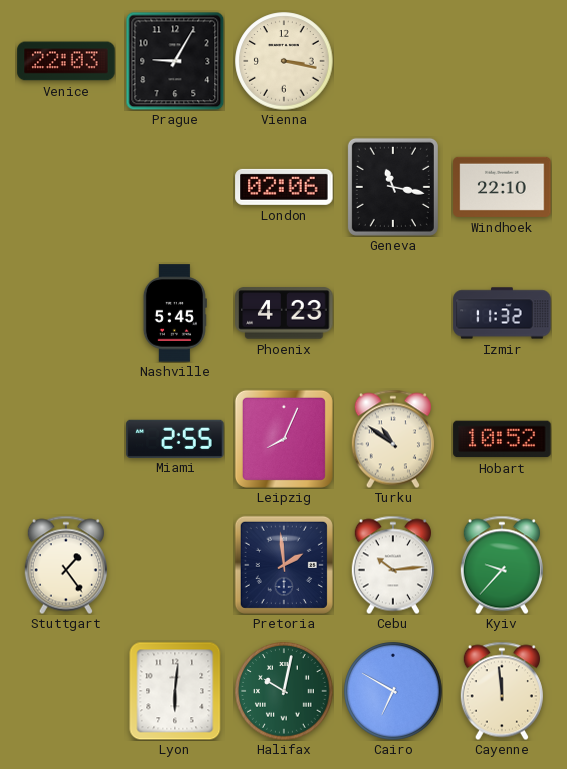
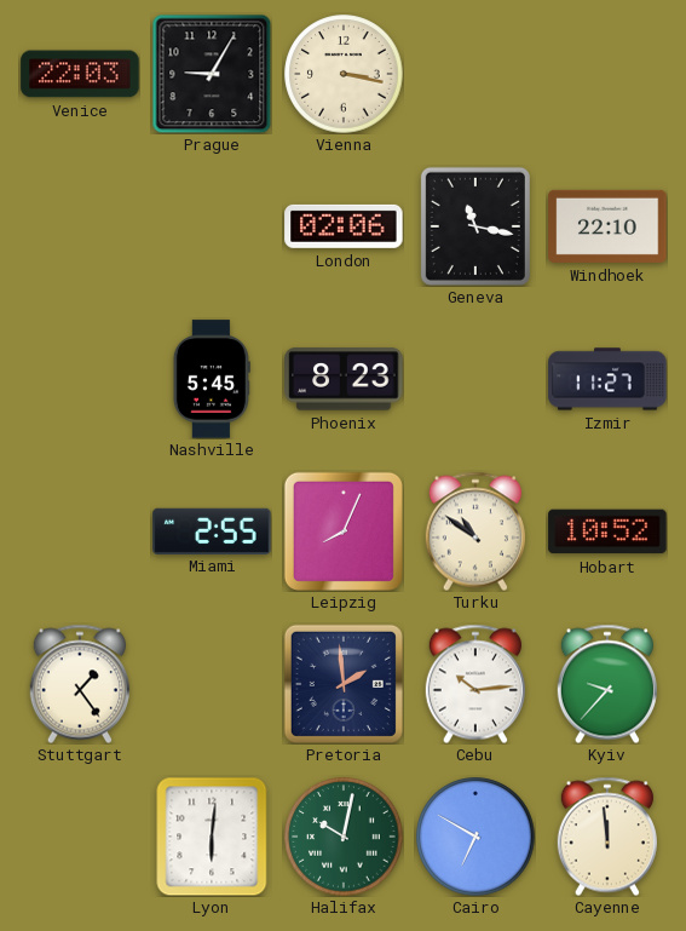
Phoenix: 4:23 -> 8:23
Izmir: 11:32 -> 11:27
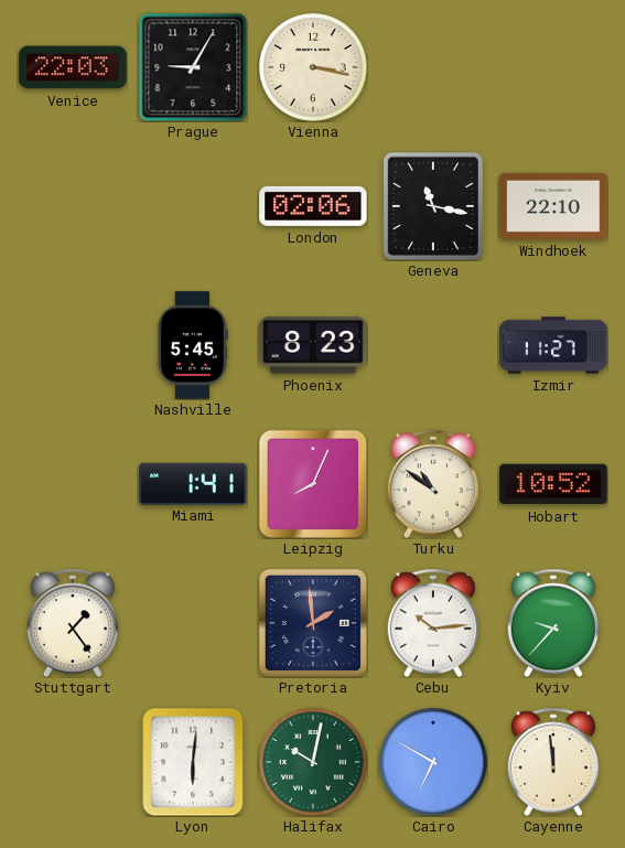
Miami: 2:55 -> 1:41
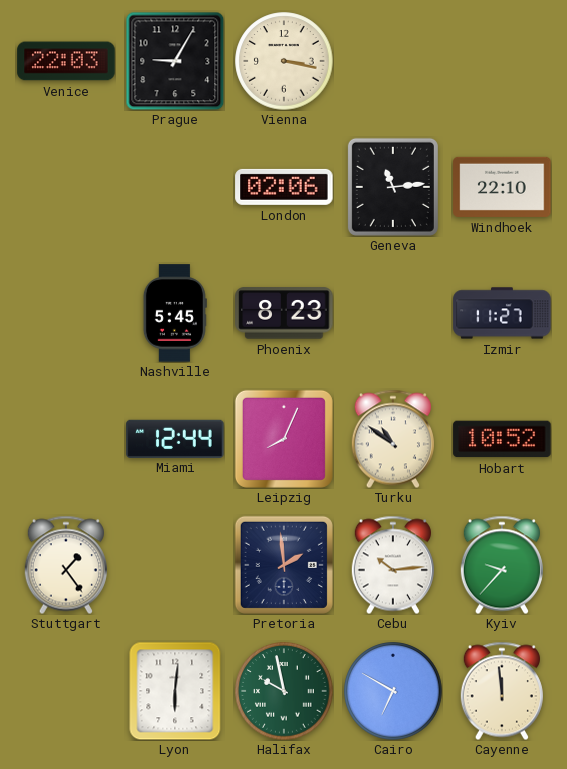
Geneva: 11:17 -> 11:14
Miami: 1:41 -> 12:44
Halifax: 10:02 -> 9:58
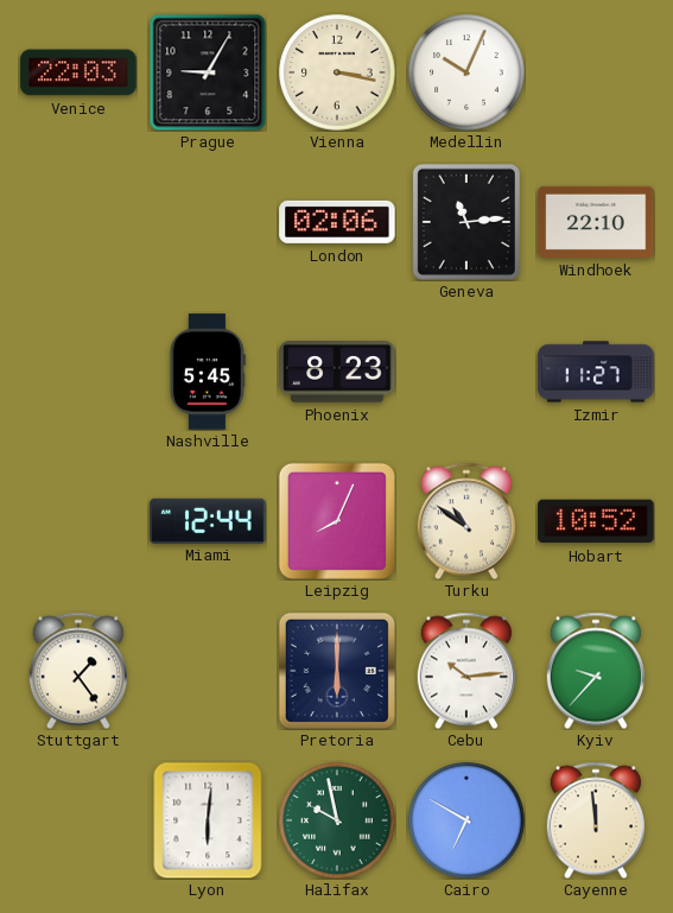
Medellin: none -> 10:04
Pretoria: 1:59 -> 6:00
